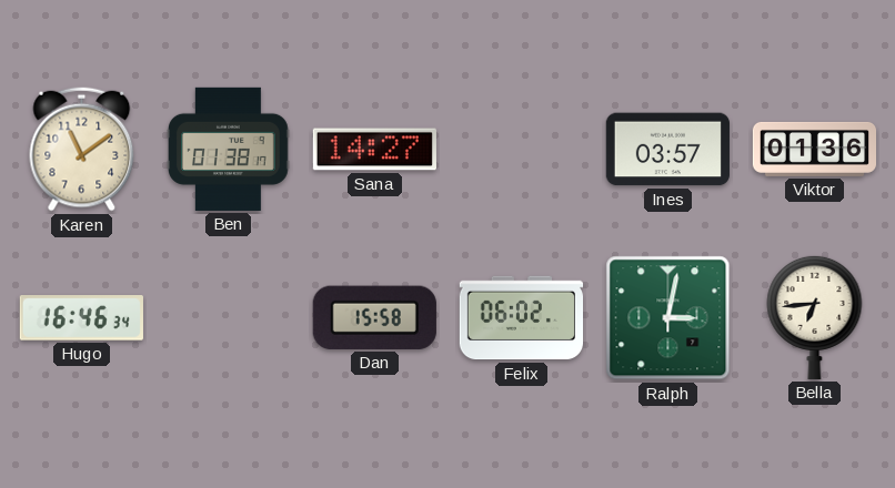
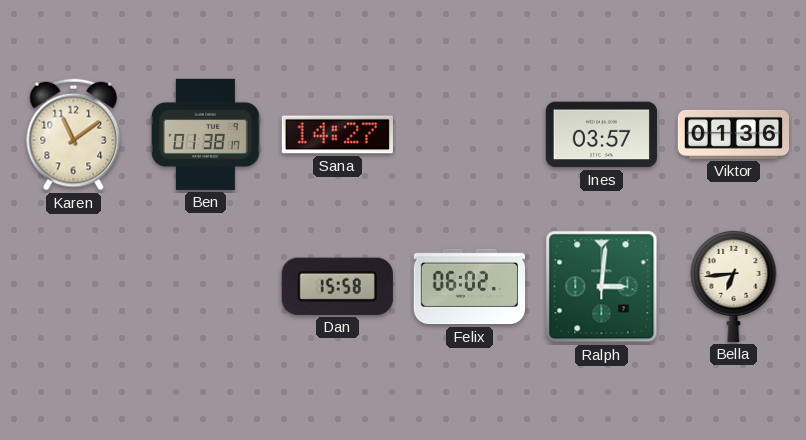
Hugo: 16:46 -> none
Ralph: 3:02 -> 3:01
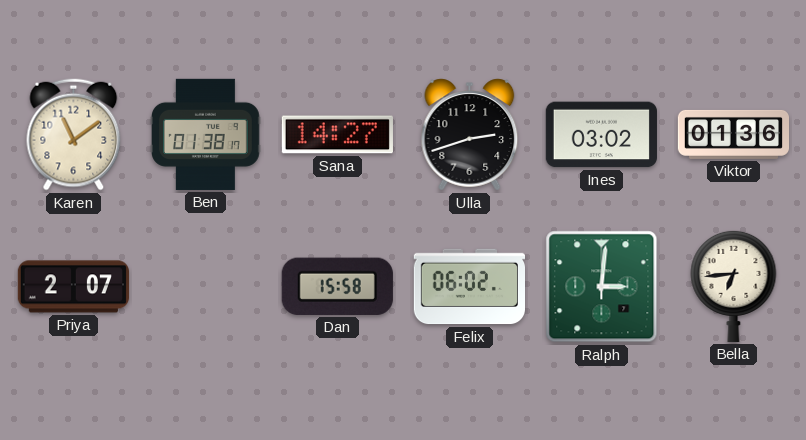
Ulla: none -> 2:42
Ines: 03:57 -> 03:02
Priya: none -> 2:07
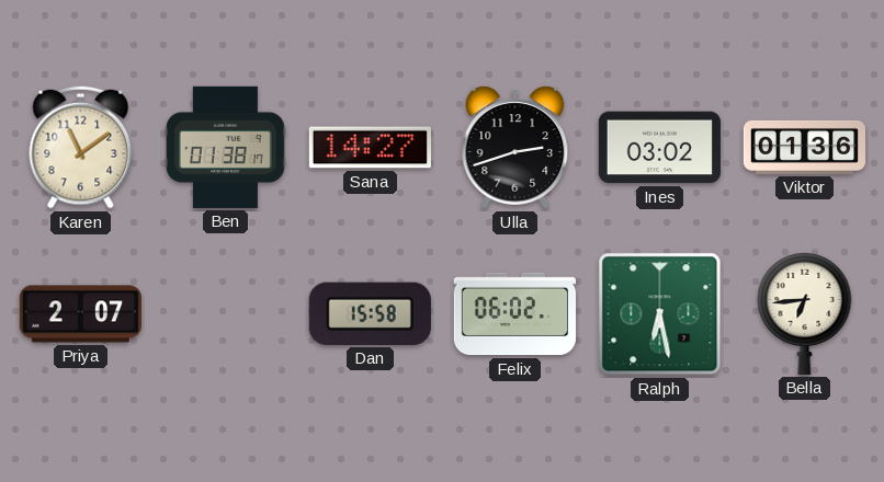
Ralph: 3:01 -> 6:28
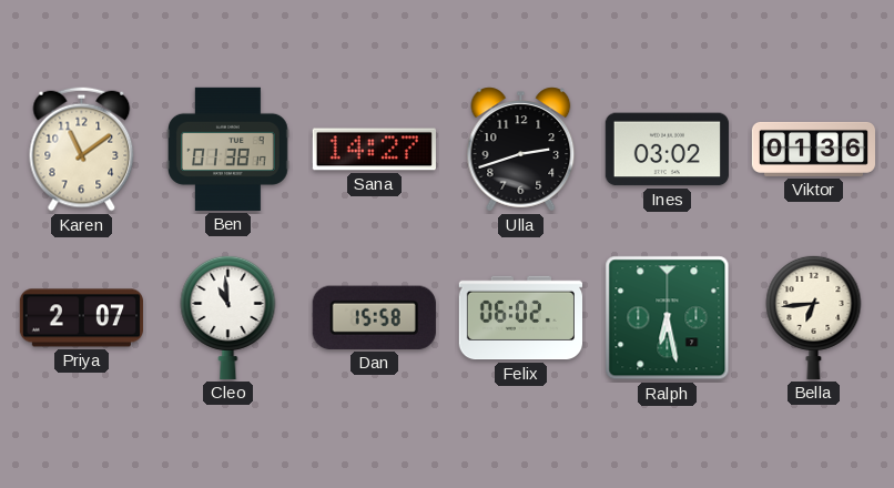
Cleo: none -> 10:59
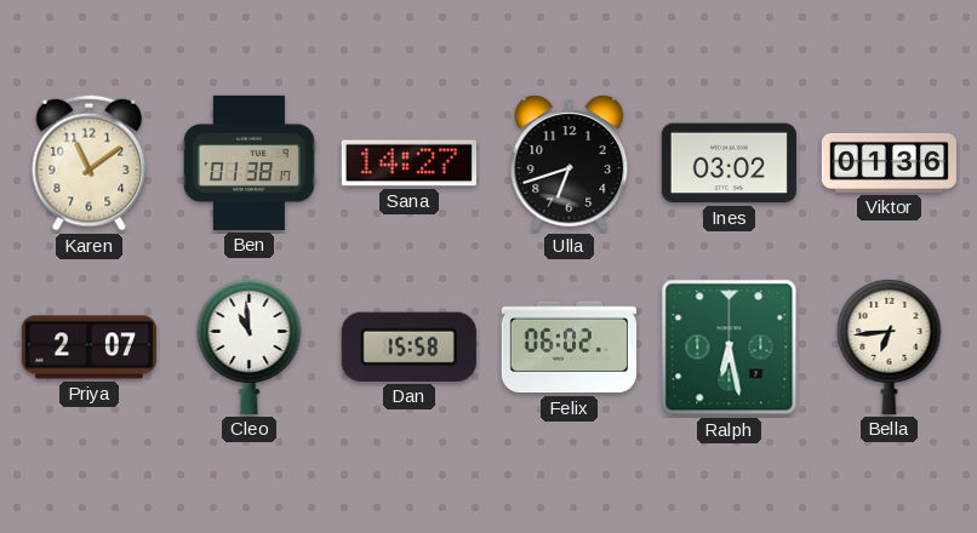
Ulla: 2:42 -> 6:42
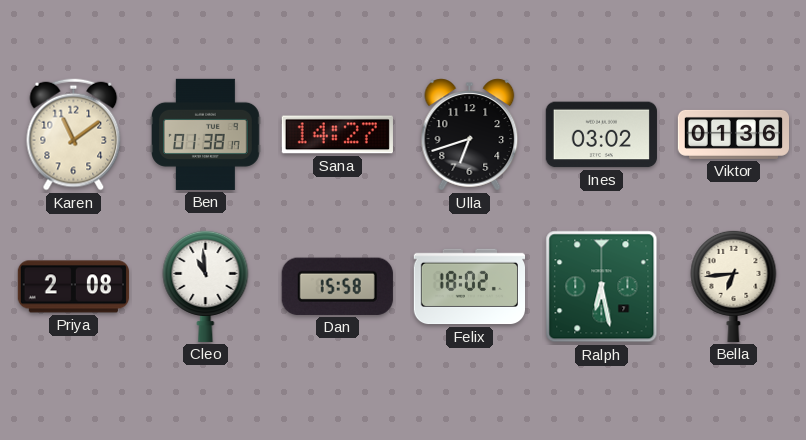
Priya: 2:07 -> 2:08
Felix: 06:02 -> 18:02
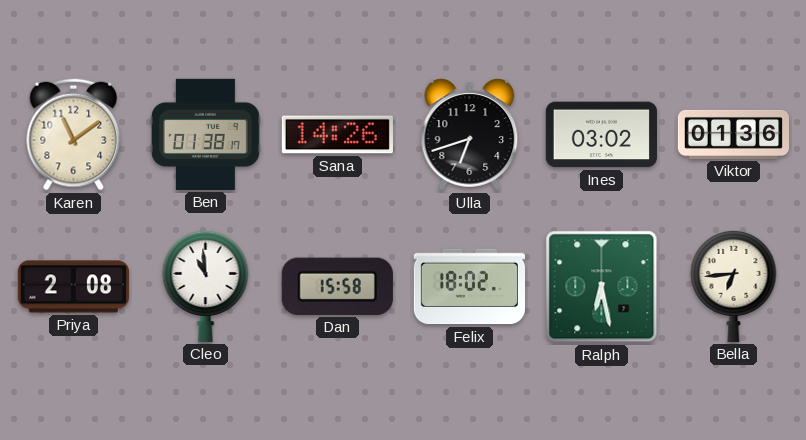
Sana: 14:27 -> 14:26
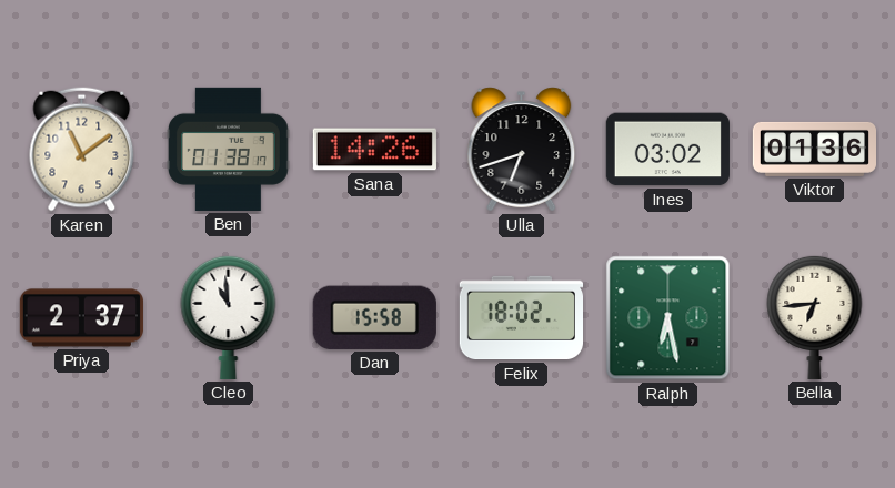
Priya: 2:08 -> 2:37
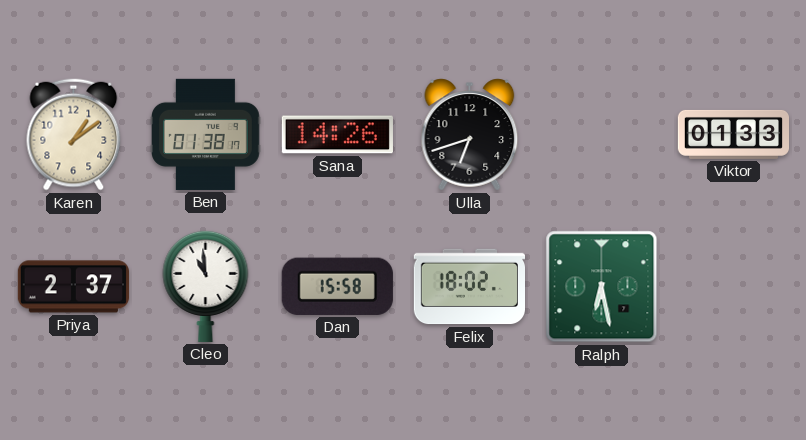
Karen: 11:09 -> 1:09
Ines: 03:02 -> none
Viktor: 01:36 -> 01:33
Bella: 6:44 -> none
